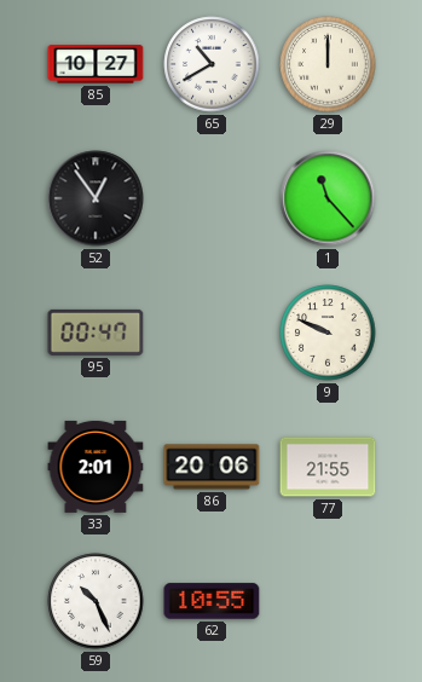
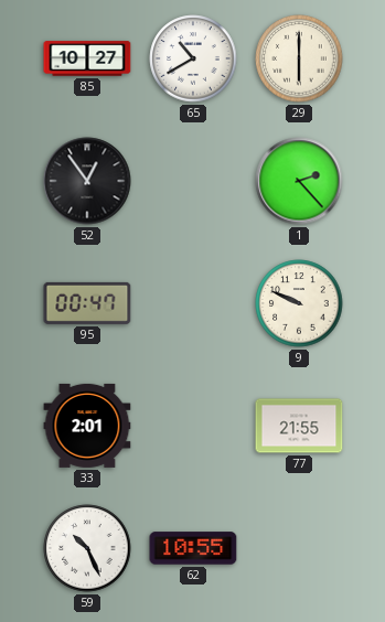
29: 12:00 -> 6:00
1: 11:23 -> 2:23
86: 20:06 -> none
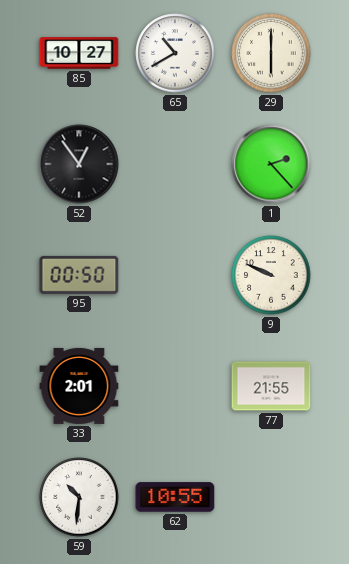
95: 00:47 -> 00:50
59: 10:26 -> 10:31
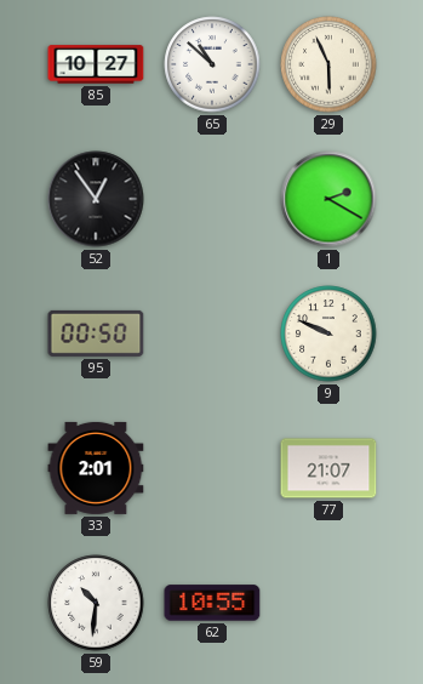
65: 10:40 -> 10:52
29: 6:00 -> 5:56
1: 2:23 -> 2:20
77: 21:55 -> 21:07
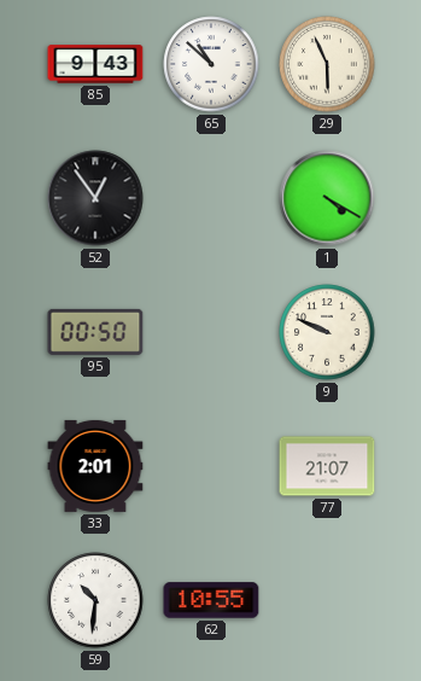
85: 10:27 -> 9:43
1: 2:20 -> 4:20
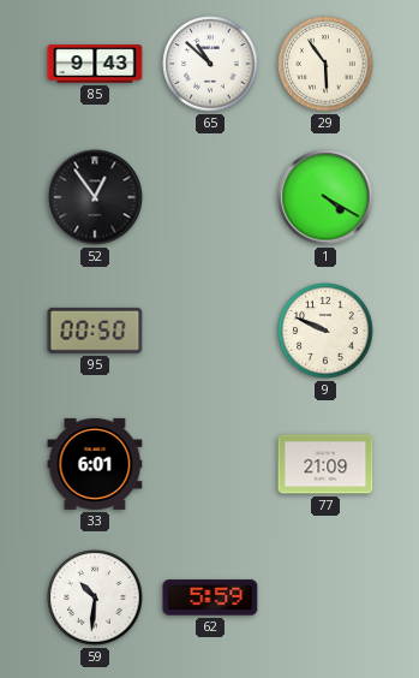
29: 5:56 -> 5:54
33: 2:01 -> 6:01
77: 21:07 -> 21:09
62: 10:55 -> 5:59
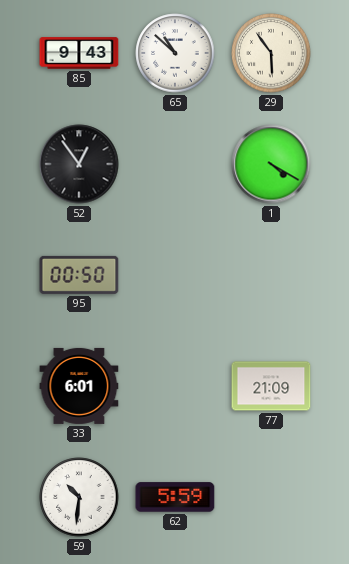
9: 9:49 -> none
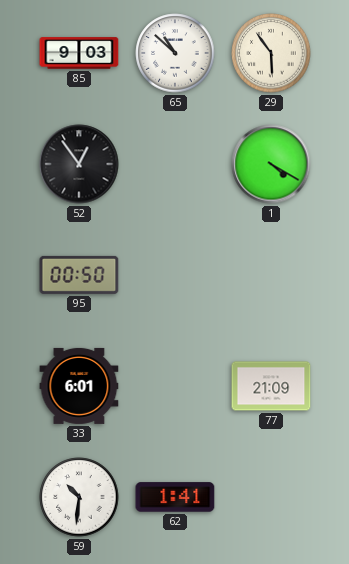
85: 9:43 -> 9:03
62: 5:59 -> 1:41
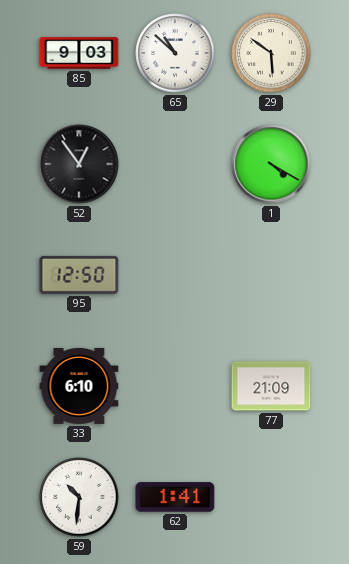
29: 5:54 -> 5:51
95: 00:50 -> 12:50
33: 6:01 -> 6:10
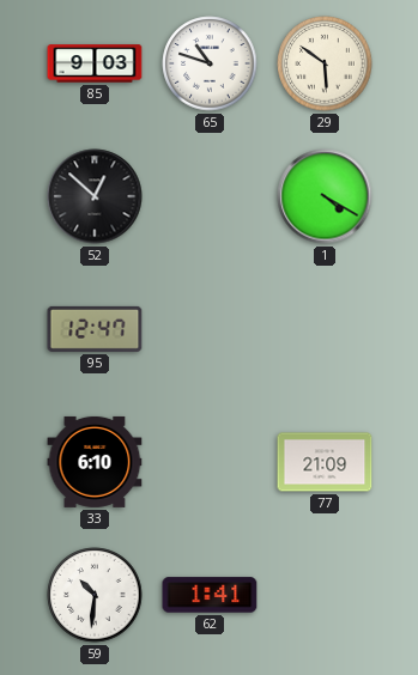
65: 10:52 -> 10:48
52: 12:54 -> 12:52
95: 12:50 -> 12:47
